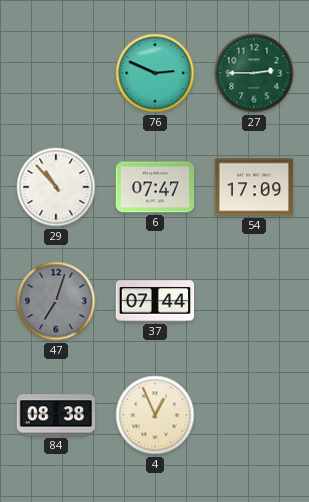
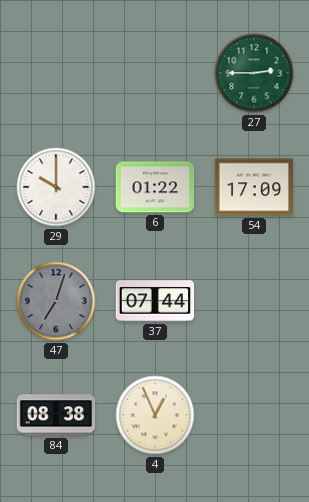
76: 2:49 -> none
29: 10:53 -> 10:00
6: 07:47 -> 01:22
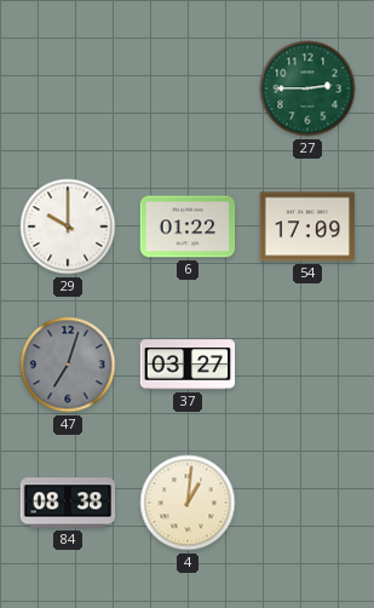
37: 07:44 -> 03:27
4: 12:56 -> 1:01
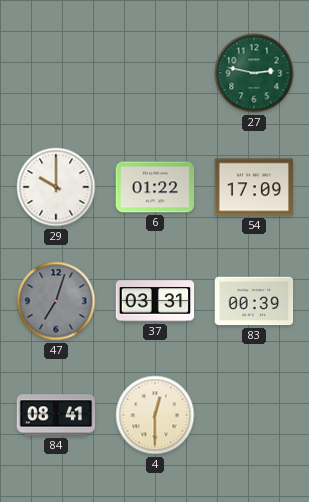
27: 2:45 -> 2:47
37: 03:27 -> 03:31
83: none -> 00:39
84: 08:38 -> 08:41
4: 1:01 -> 12:30
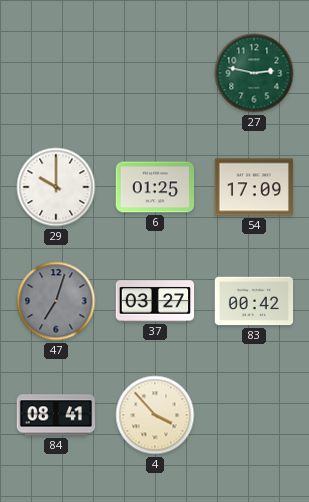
6: 01:22 -> 01:25
37: 03:31 -> 03:27
83: 00:39 -> 00:42
4: 12:30 -> 3:53
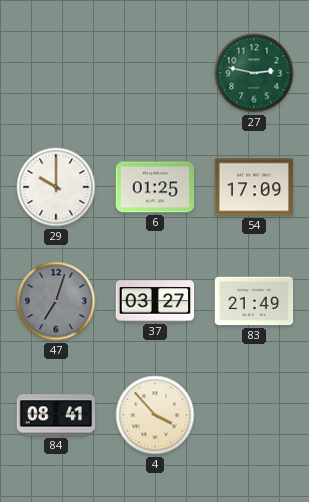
83: 00:42 -> 21:49
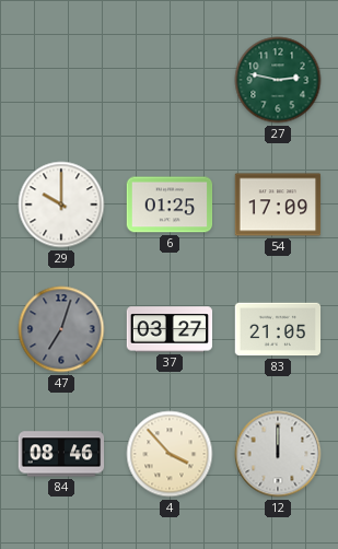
83: 21:49 -> 21:05
84: 08:41 -> 08:46
12: none -> 12:00
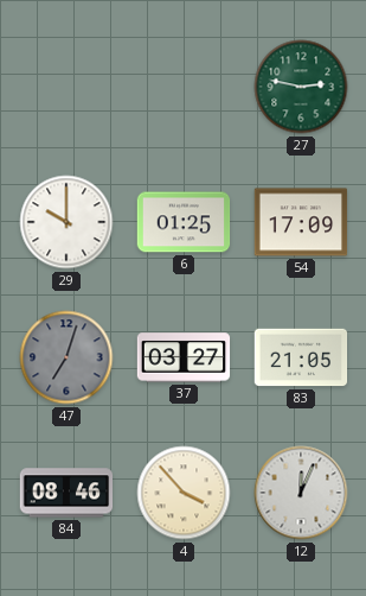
12: 12:00 -> 12:04
